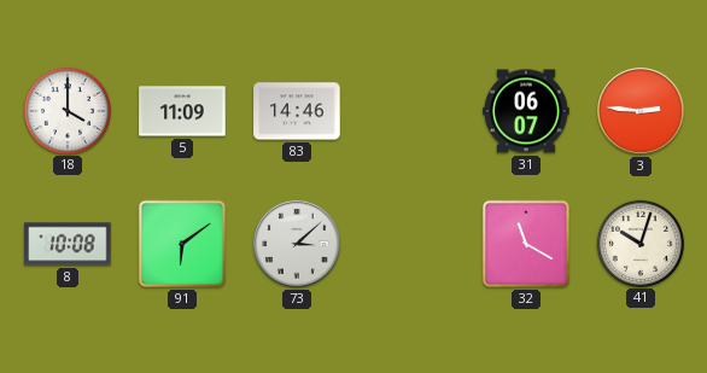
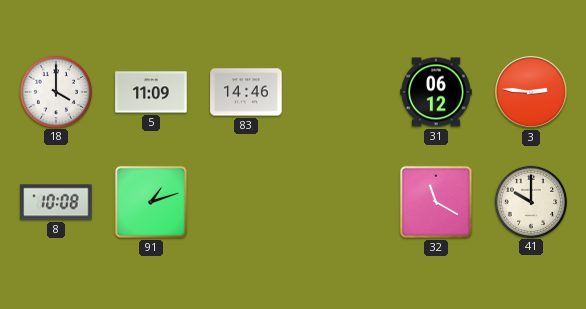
31: 06:07 -> 06:12
91: 6:09 -> 1:12
73: 3:08 -> none
41: 10:03 -> 10:00
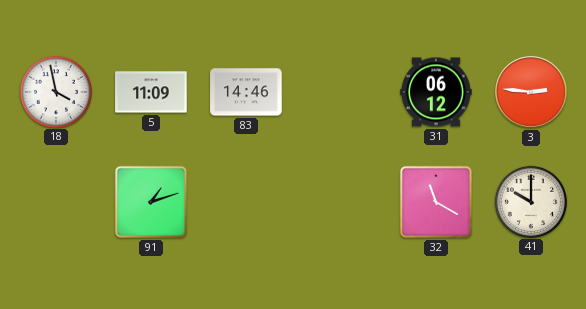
18: 4:00 -> 3:58
8: 10:08 -> none
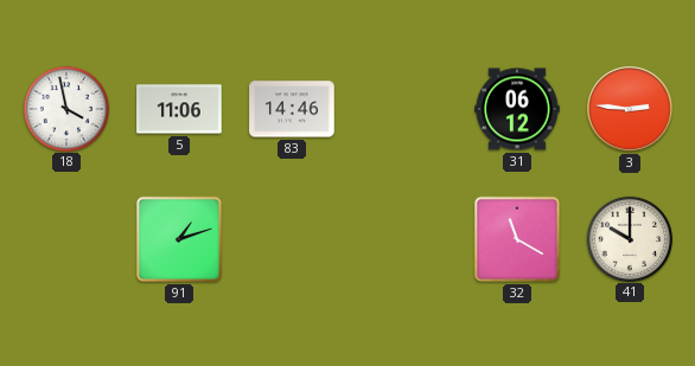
5: 11:09 -> 11:06
